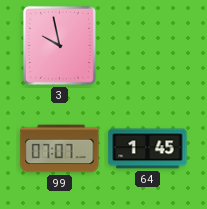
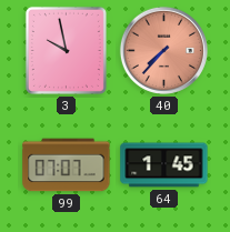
40: none -> 7:37
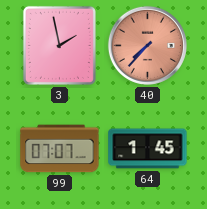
3: 9:58 -> 1:58
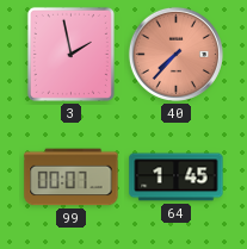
99: 07:07 -> 00:07
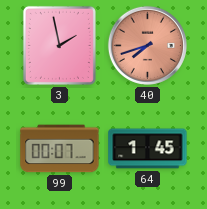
40: 7:37 -> 7:42
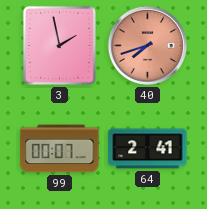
64: 1:45 -> 2:41
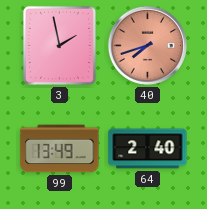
99: 00:07 -> 13:49
64: 2:41 -> 2:40
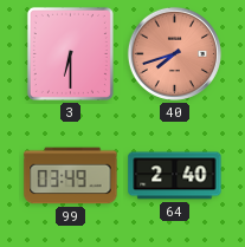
3: 1:58 -> 6:30
99: 13:49 -> 03:49
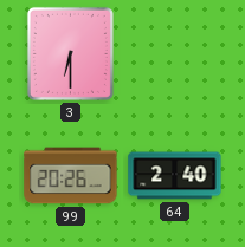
40: 7:42 -> none
99: 03:49 -> 20:26
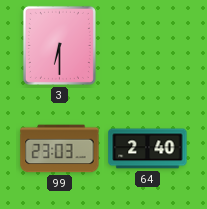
99: 20:26 -> 23:03
